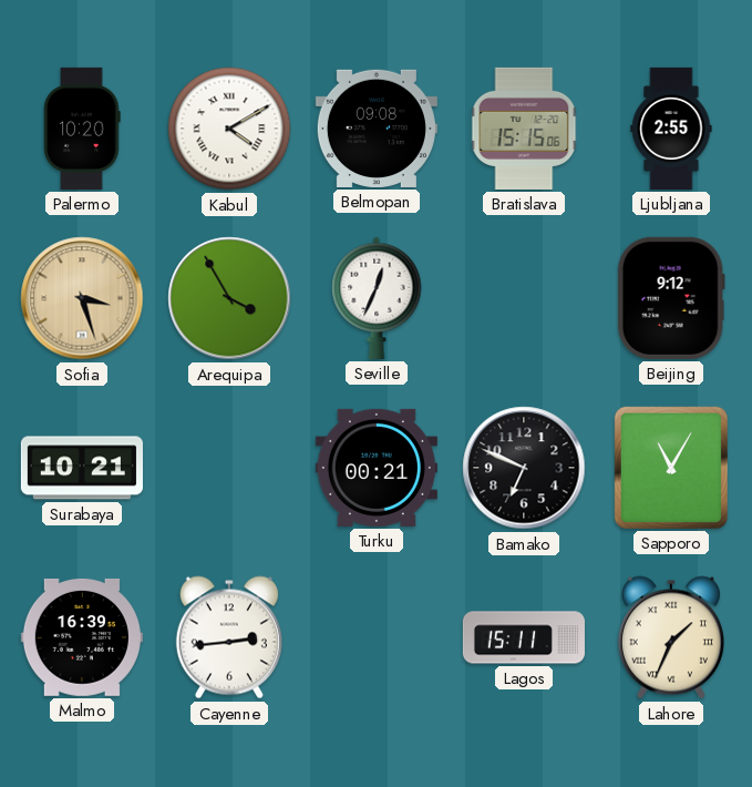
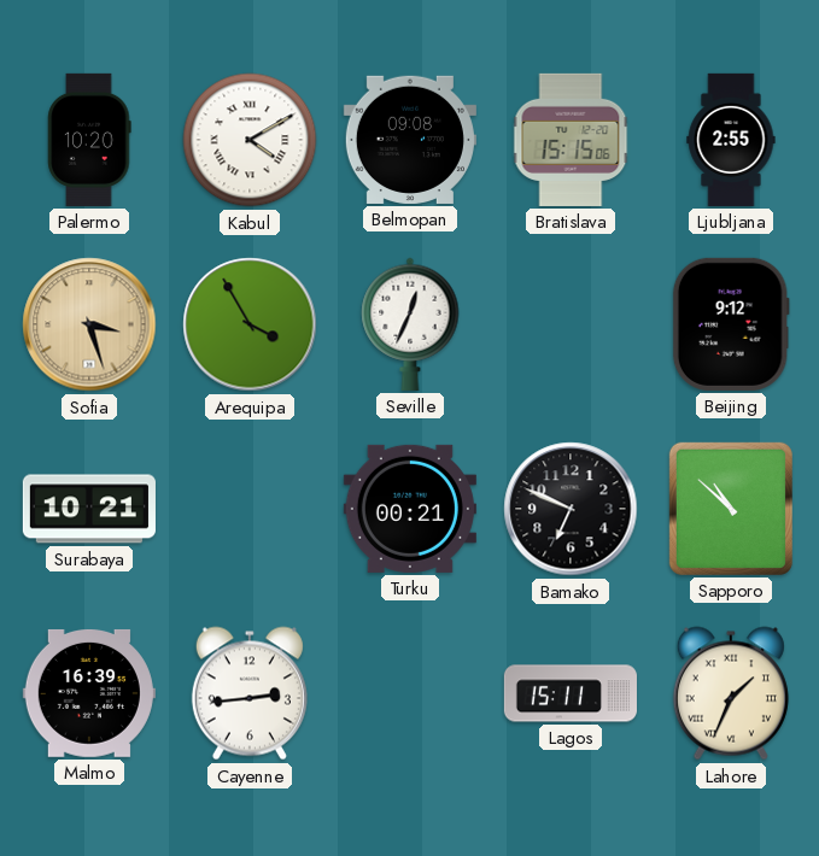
Sapporo: 11:05 -> 10:52
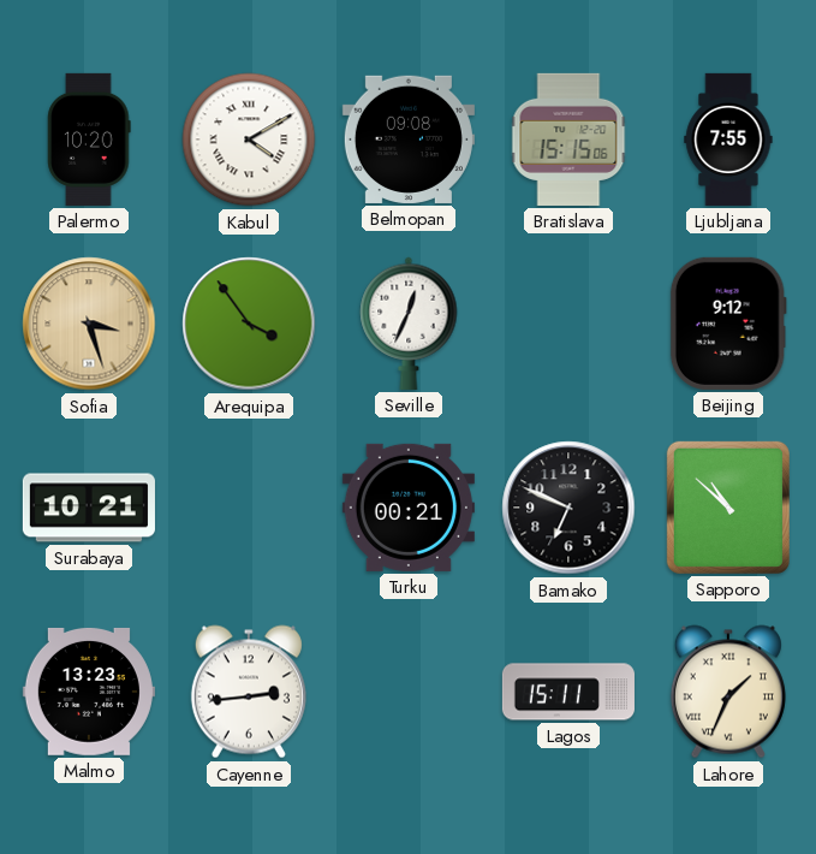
Ljubljana: 2:55 -> 7:55
Arequipa: 3:55 -> 3:54
Malmo: 16:39 -> 13:23
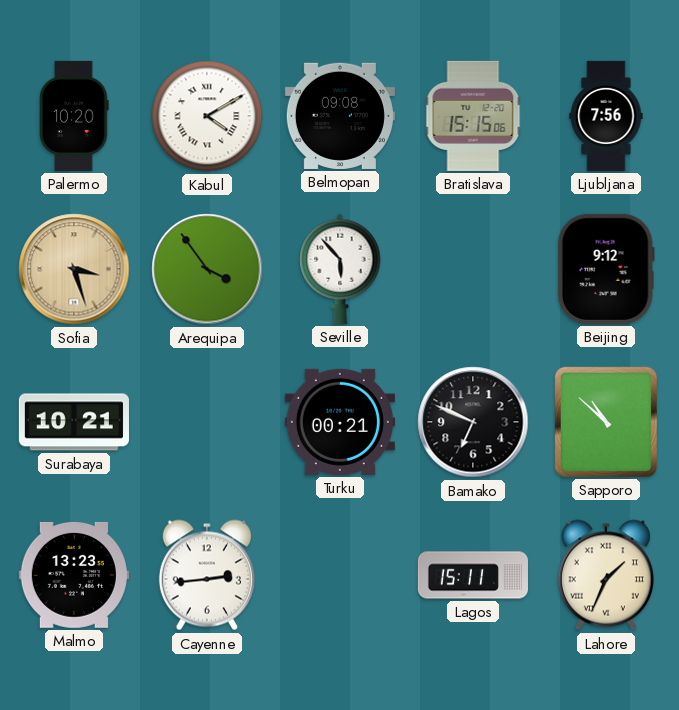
Ljubljana: 7:55 -> 7:56
Seville: 12:34 -> 5:53
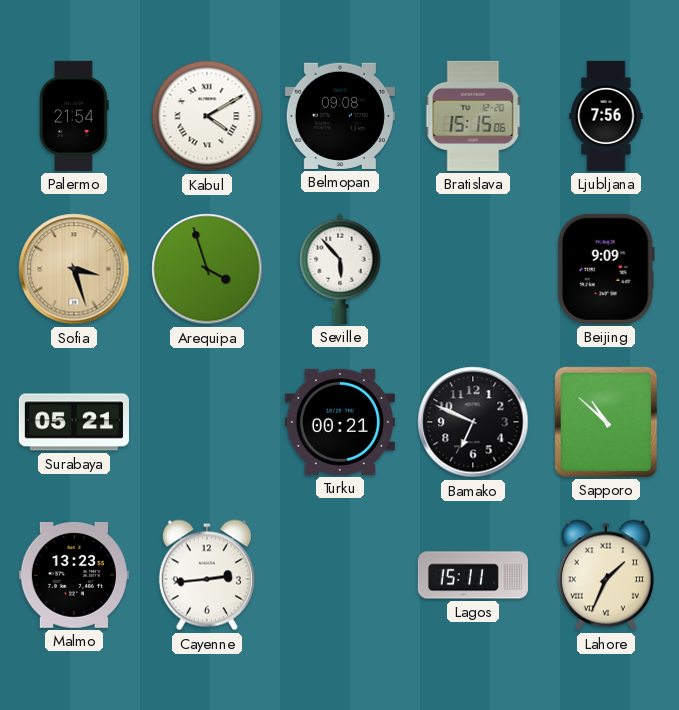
Palermo: 10:20 -> 21:54
Arequipa: 3:54 -> 3:57
Beijing: 9:12 -> 9:09
Surabaya: 10:21 -> 05:21
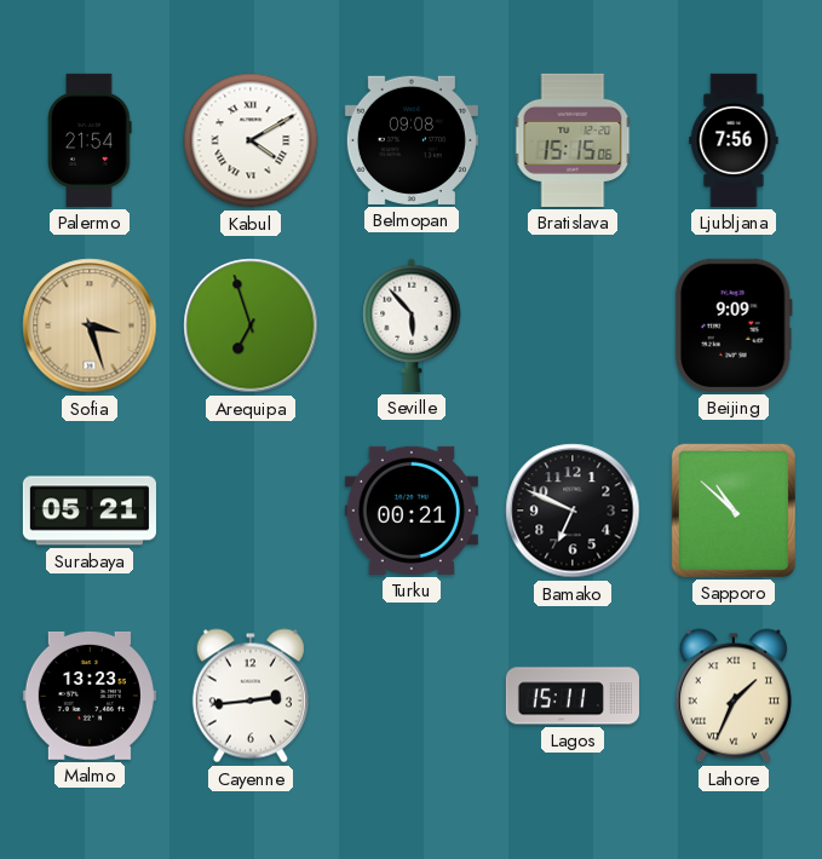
Arequipa: 3:57 -> 6:57
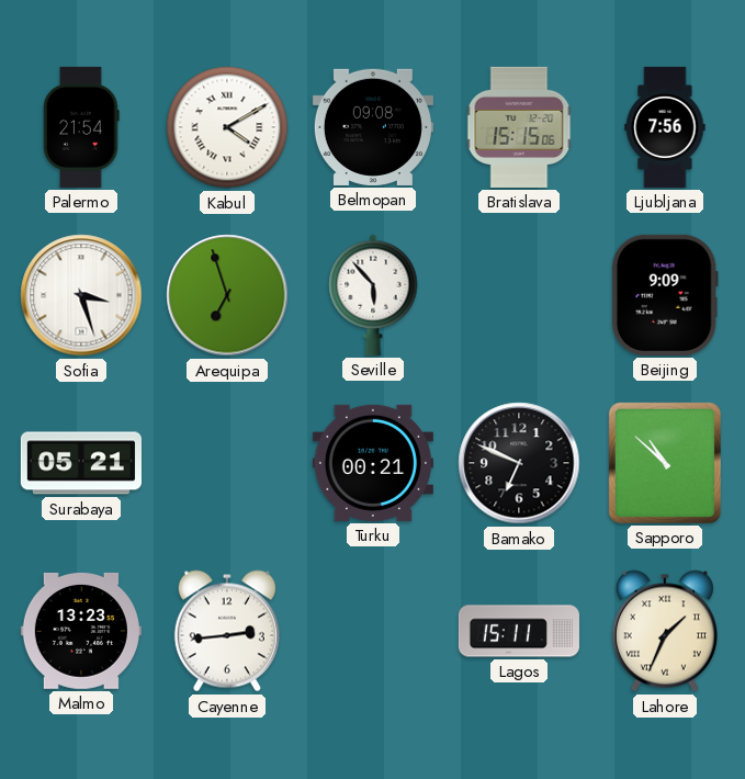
Sofia dial: champagne -> white
